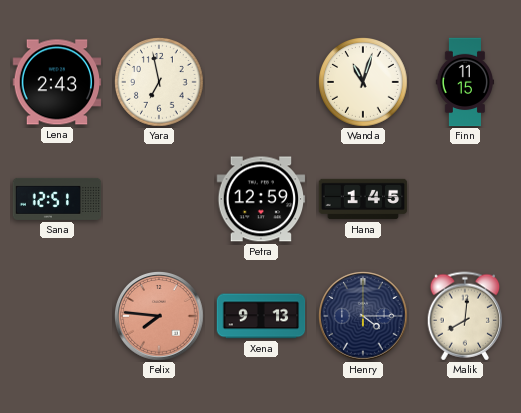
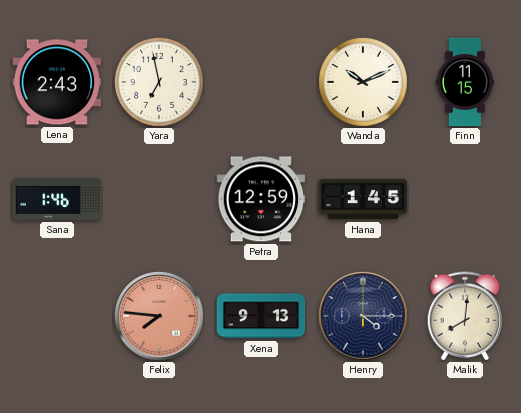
Wanda: 11:03 -> 10:11
Sana: 12:51 -> 1:46
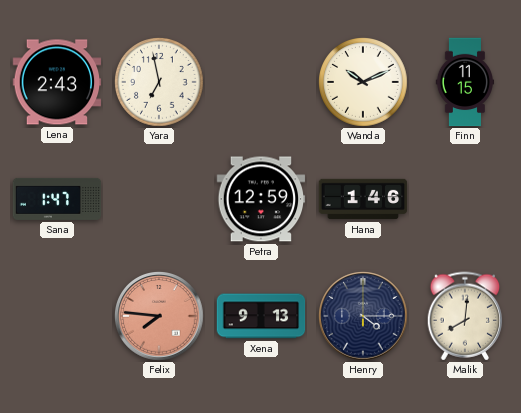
Sana: 1:46 -> 1:47
Hana: 1:45 -> 1:46
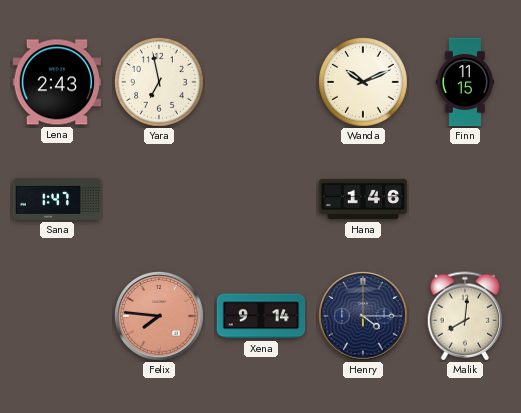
Petra: 12:59 -> none
Xena: 9:13 -> 9:14
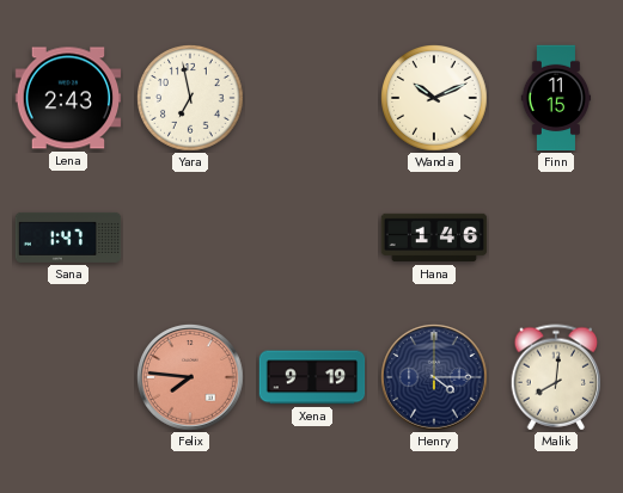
Xena: 9:14 -> 9:19
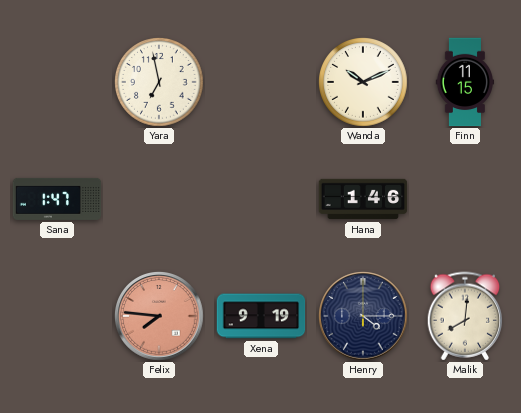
Lena: 2:43 -> none
